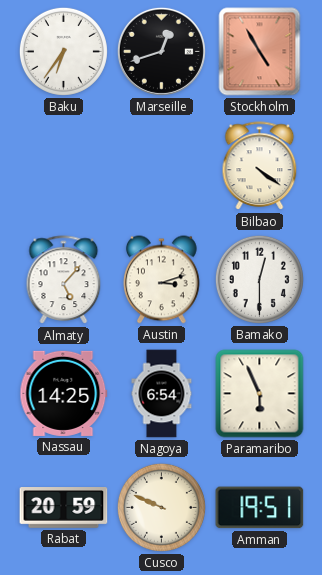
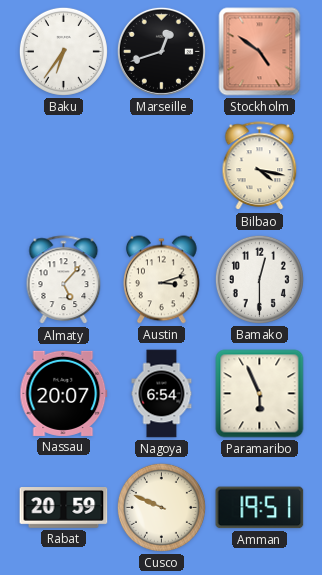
Stockholm: 4:55 -> 4:51
Bilbao: 4:21 -> 4:17
Nassau: 14:25 -> 20:07
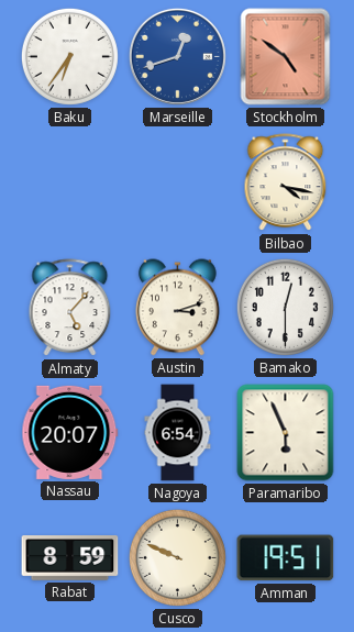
Marseille dial: black -> blue
Rabat: 20:59 -> 8:59
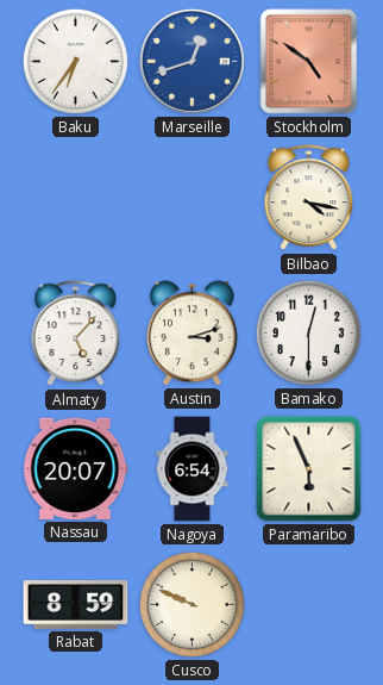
Amman: 19:51 -> none
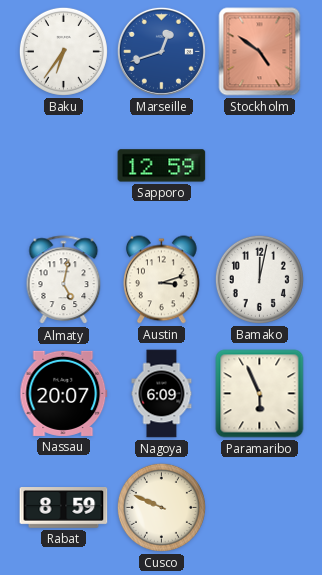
Sapporo: none -> 12:59
Bilbao: 4:17 -> none
Almaty: 5:07 -> 5:02
Bamako: 12:30 -> 12:02
Nagoya: 6:54 -> 6:09
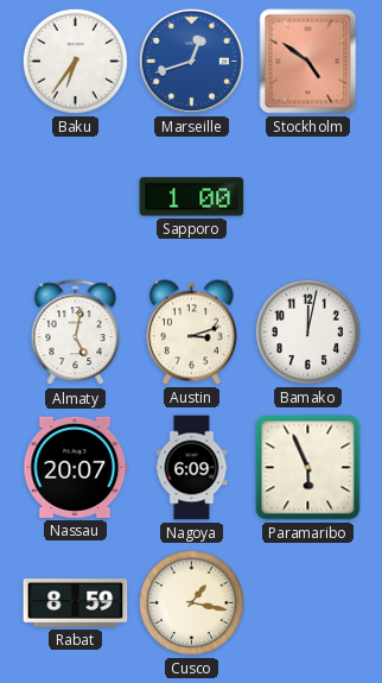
Sapporo: 12:59 -> 1:00
Cusco: 9:49 -> 1:17
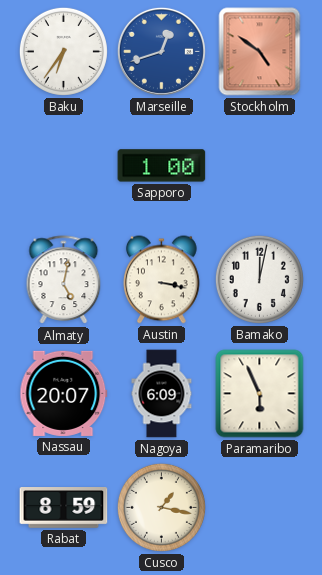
Austin: 3:12 -> 3:17
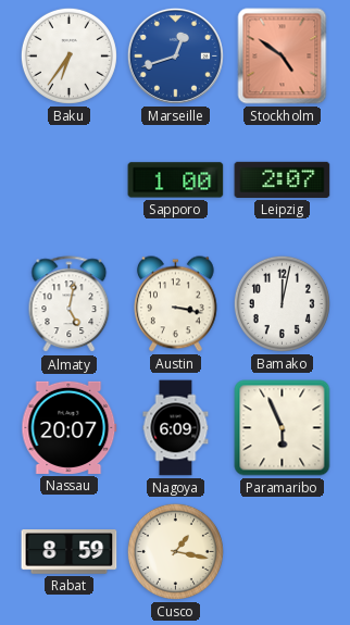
Leipzig: none -> 2:07
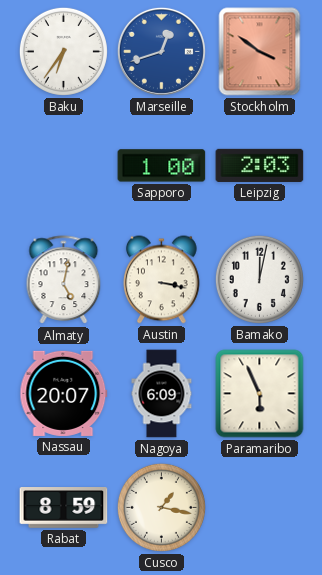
Stockholm: 4:51 -> 3:51
Leipzig: 2:07 -> 2:03
